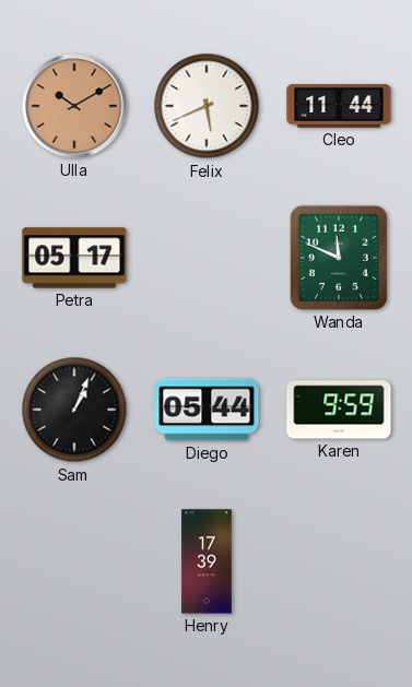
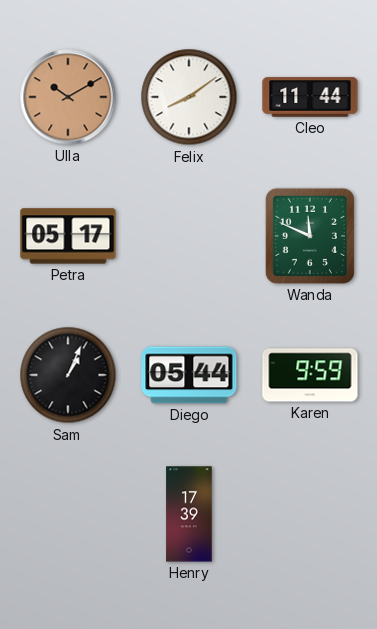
Felix: 5:41 -> 8:09
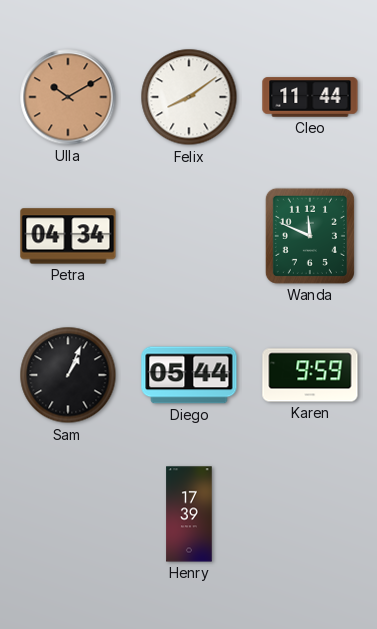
Petra: 05:17 -> 04:34
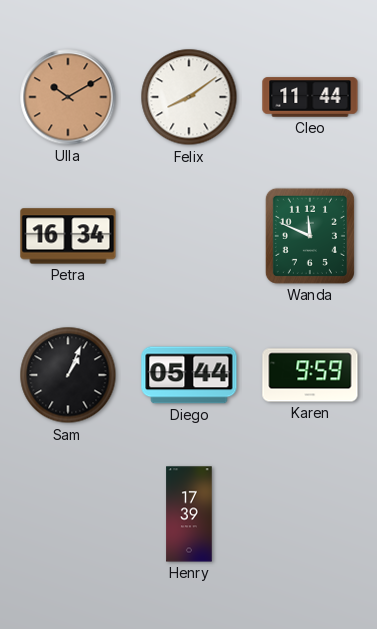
Petra: 04:34 -> 16:34
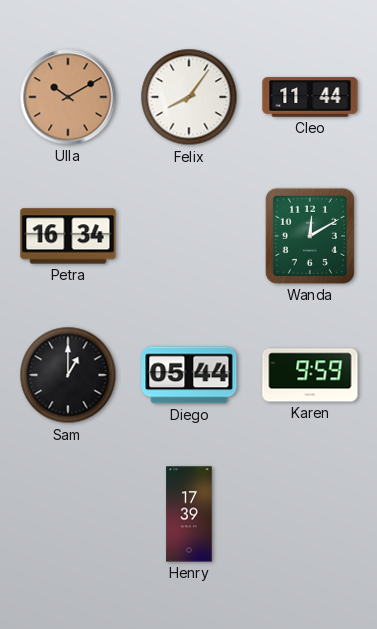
Felix: 8:09 -> 8:06
Wanda: 11:49 -> 12:10
Sam: 1:04 -> 1:00
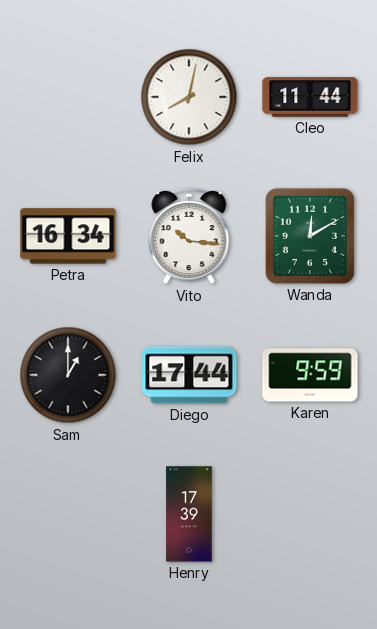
Ulla: 10:10 -> none
Felix: 8:06 -> 8:02
Vito: none -> 10:16
Diego: 05:44 -> 17:44
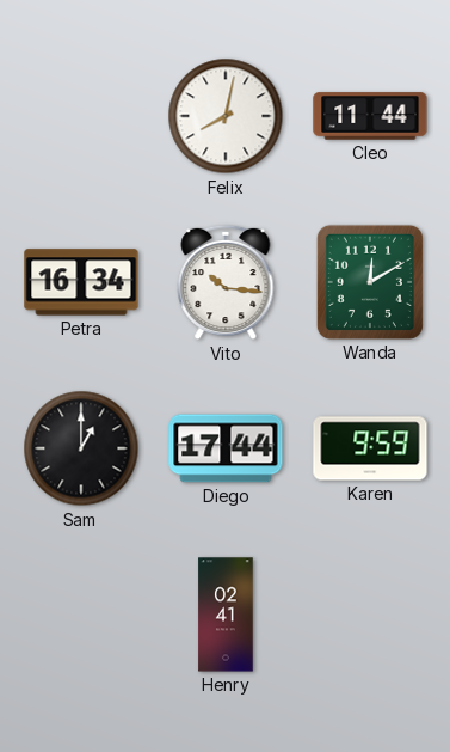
Henry: 17:39 -> 02:41
